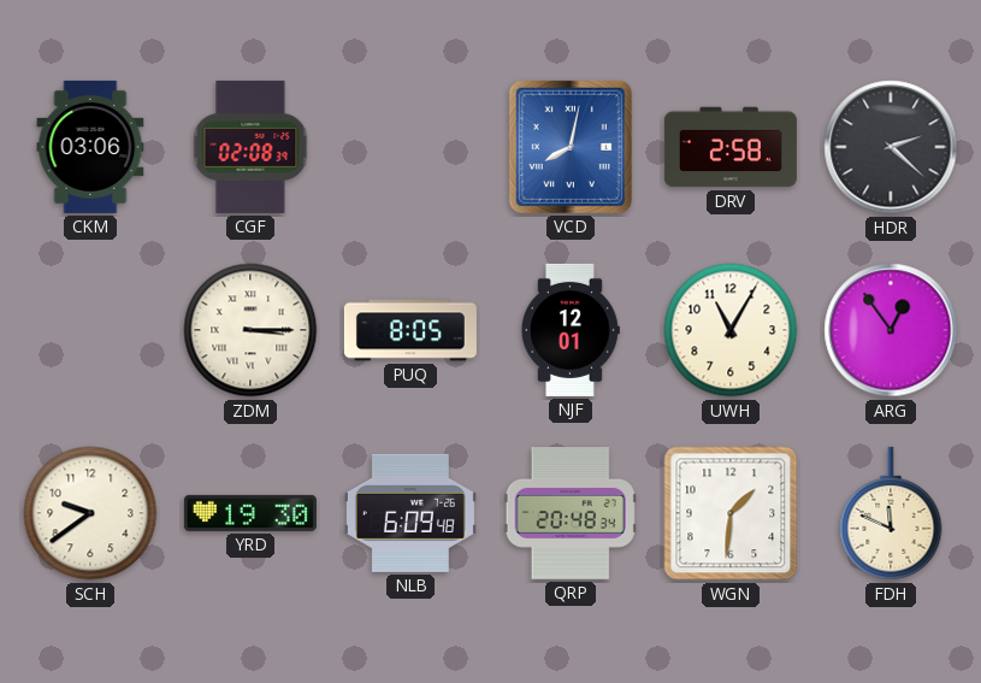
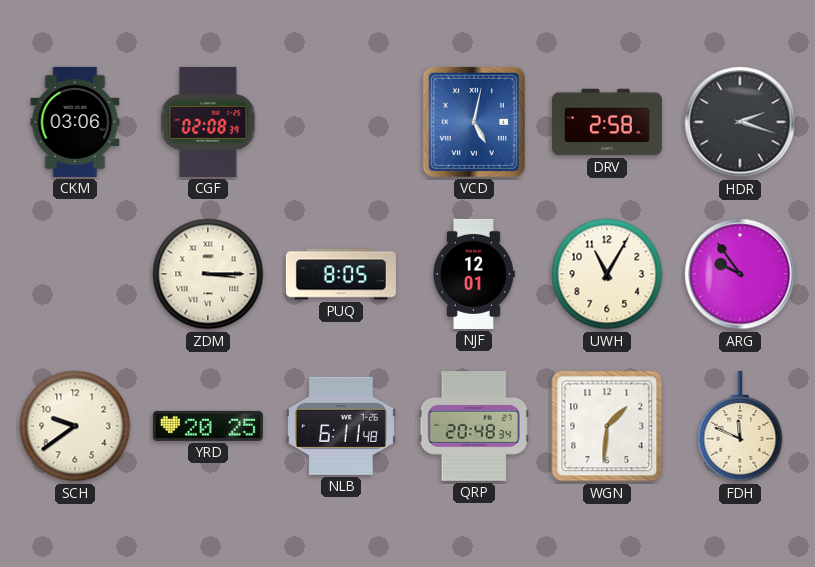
VCD: 8:02 -> 5:02
HDR: 2:22 -> 2:18
ARG: 12:54 -> 9:54
YRD: 19:30 -> 20:25
NLB: 6:09 -> 6:11
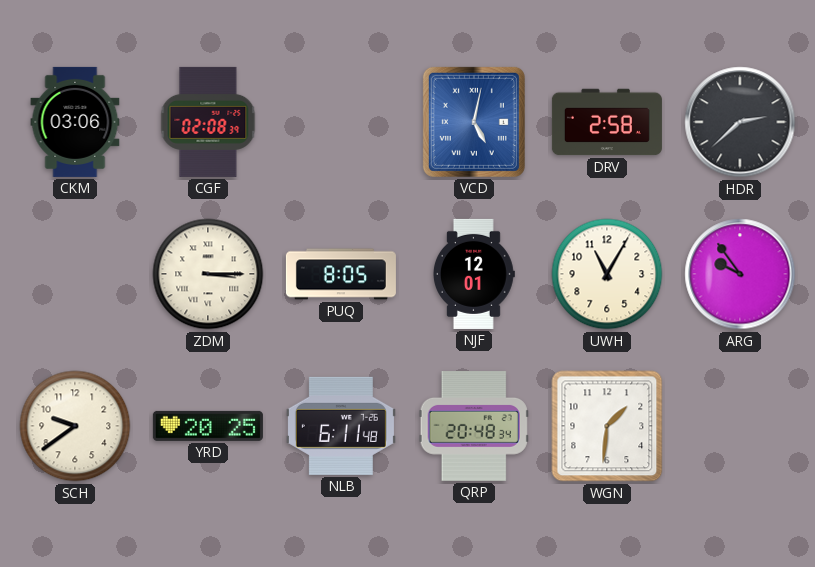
HDR: 2:18 -> 2:38
FDH: 11:49 -> none
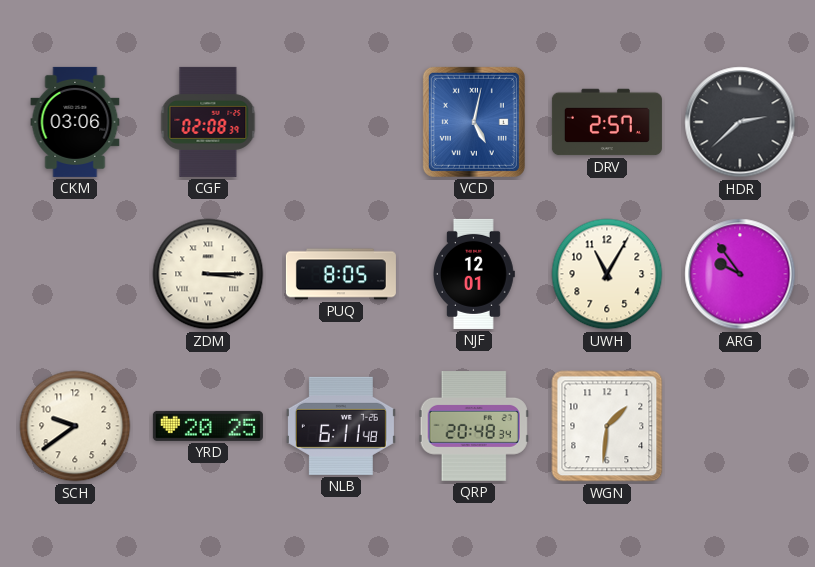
DRV: 2:58 -> 2:57
